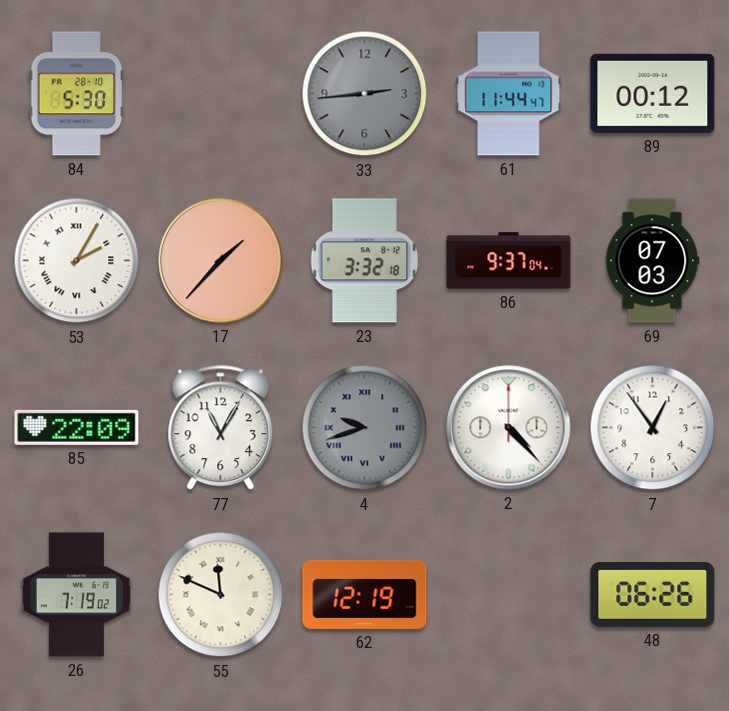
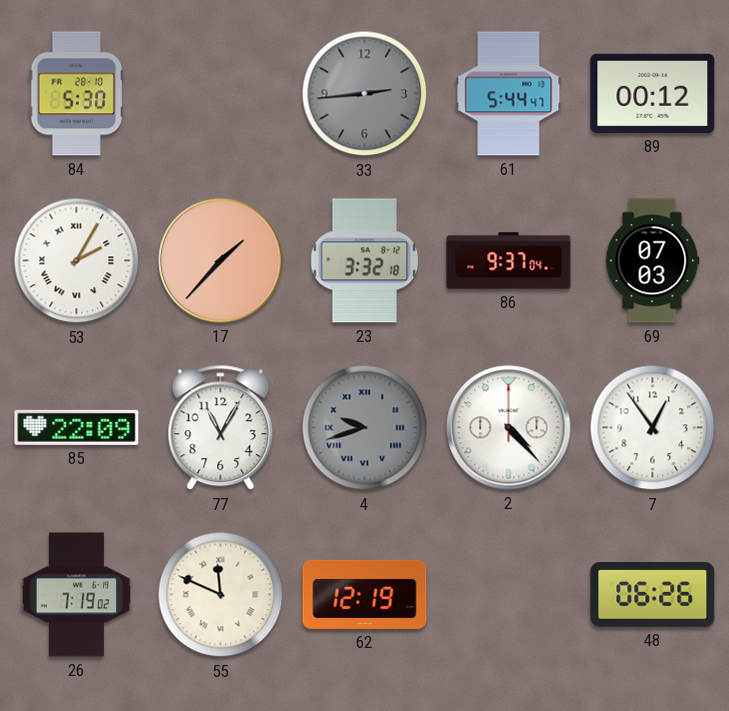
61: 11:44 -> 5:44
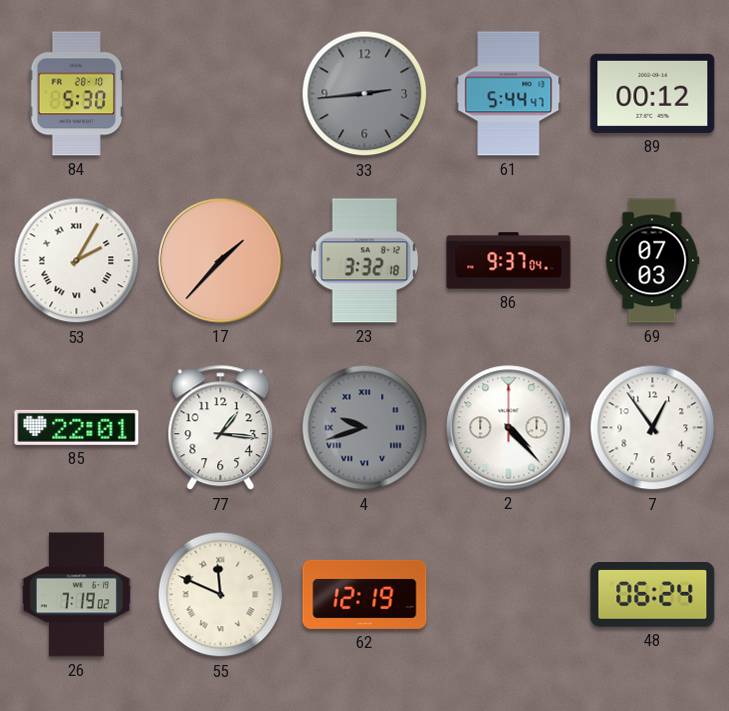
85: 22:09 -> 22:01
77: 11:05 -> 1:16
48: 06:26 -> 06:24
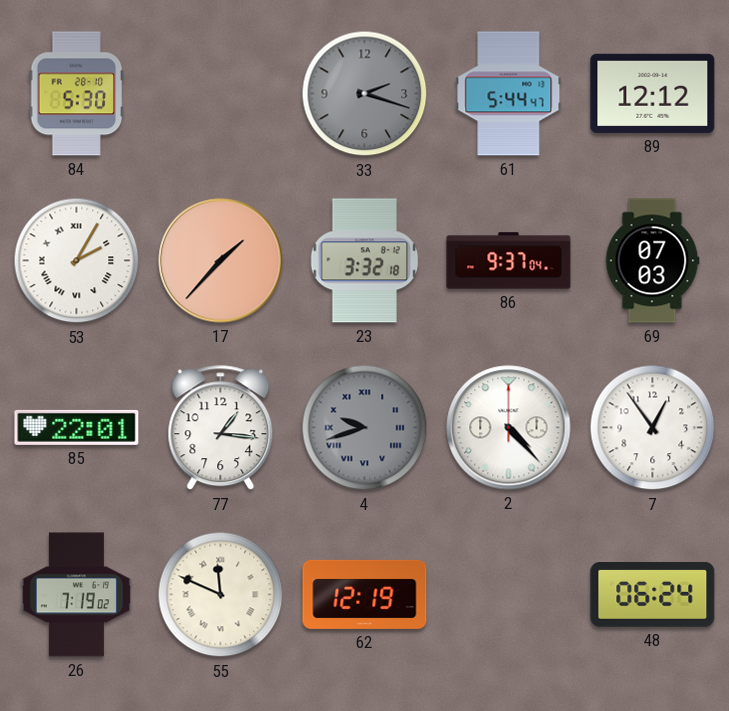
33: 2:44 -> 2:18
89: 00:12 -> 12:12
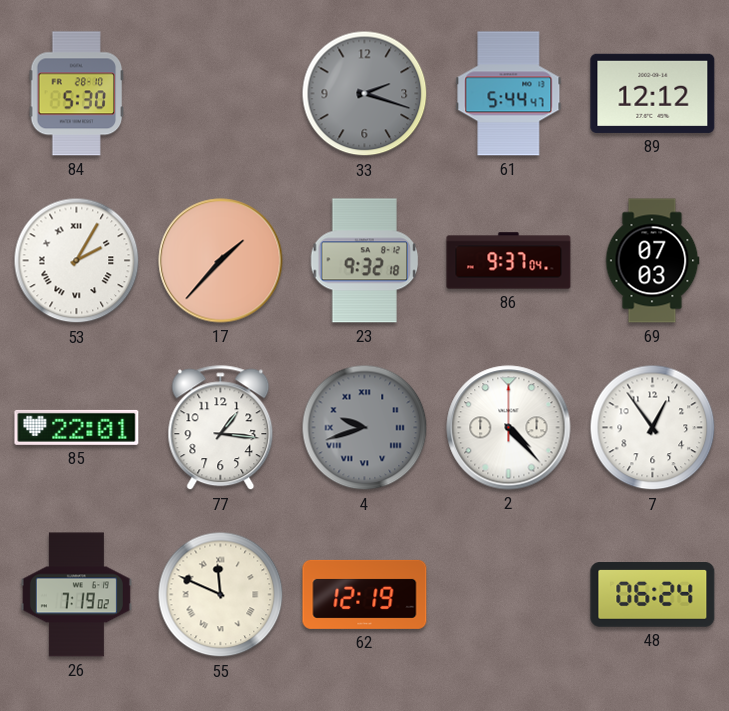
23: 3:32 -> 9:32
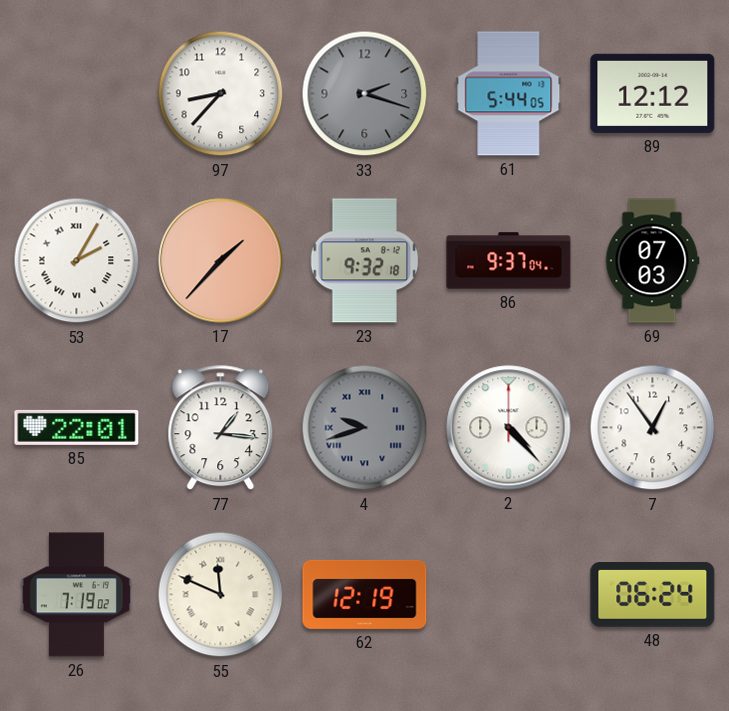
84: 5:30 -> none
97: none -> 8:37
61: 5:44:47 -> 5:44:05
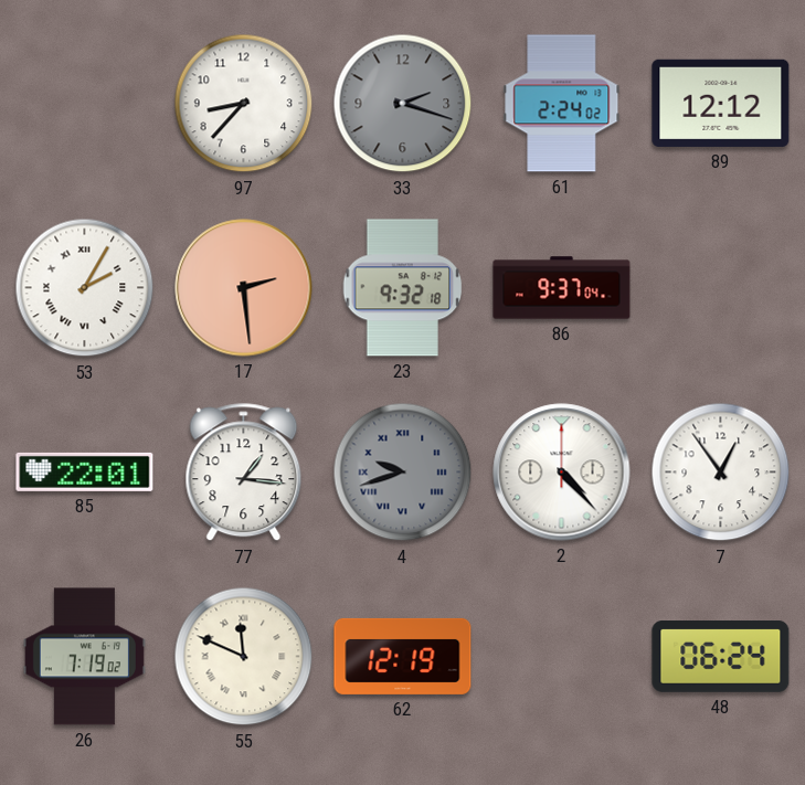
61: 5:44 -> 2:24
17: 1:37 -> 2:29
69: 07:03 -> none
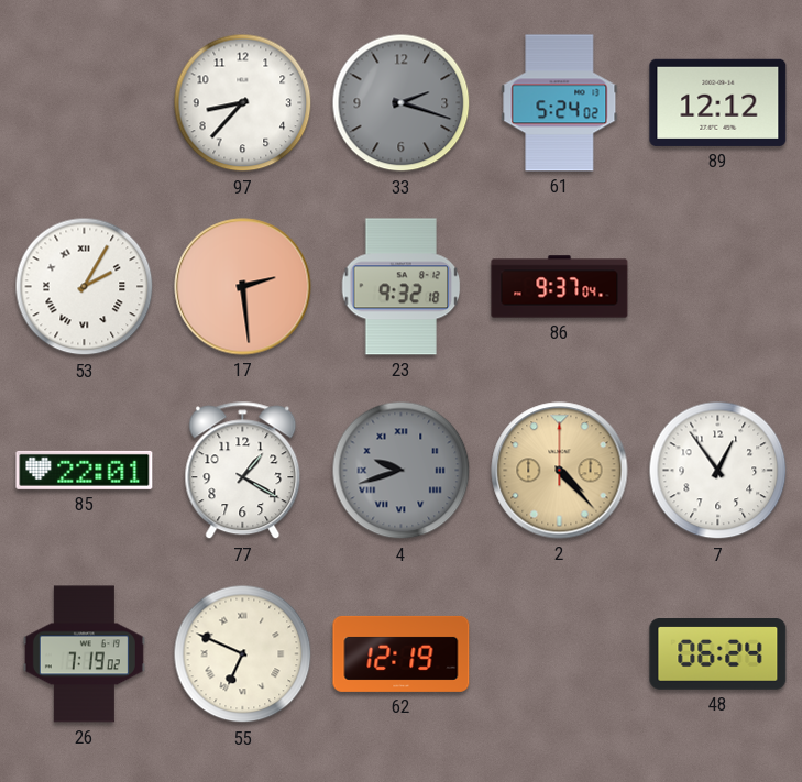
61: 2:24 -> 5:24
77: 1:16 -> 1:20
2 dial: white -> champagne
55: 11:49 -> 6:49
